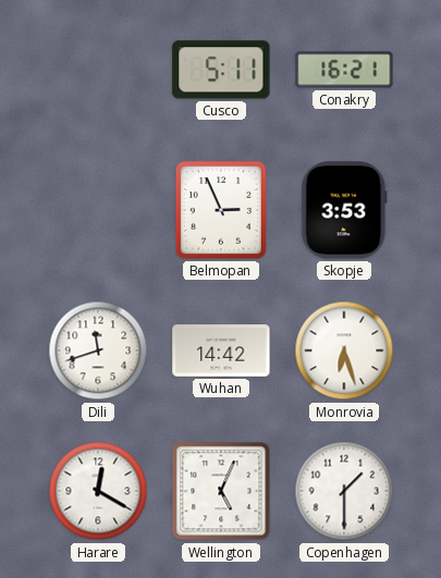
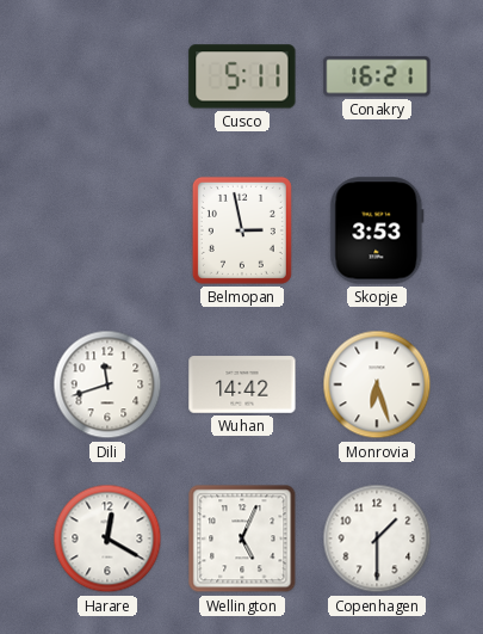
Belmopan: 2:56 -> 2:58
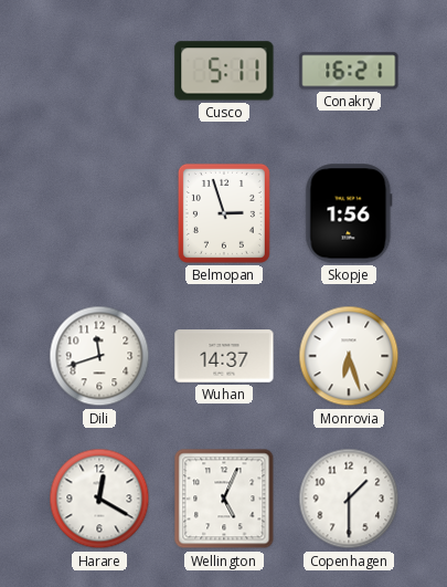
Belmopan: 2:58 -> 2:57
Skopje: 3:53 -> 1:56
Wuhan: 14:42 -> 14:37
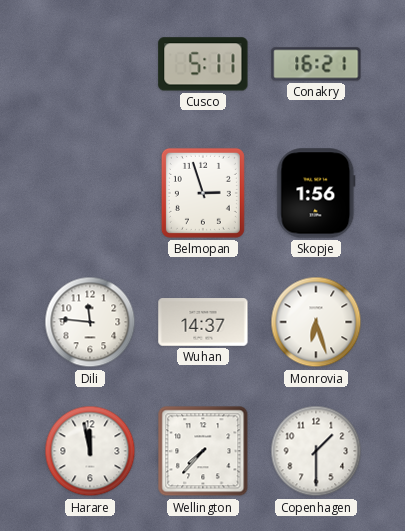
Dili: 11:42 -> 11:46
Harare: 12:20 -> 11:58
Wellington: 5:04 -> 7:37
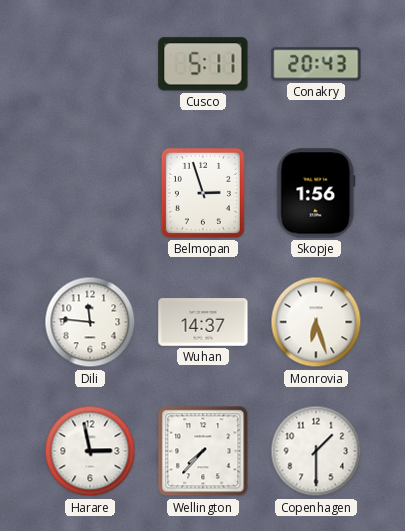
Conakry: 16:21 -> 20:43
Harare: 11:58 -> 2:58
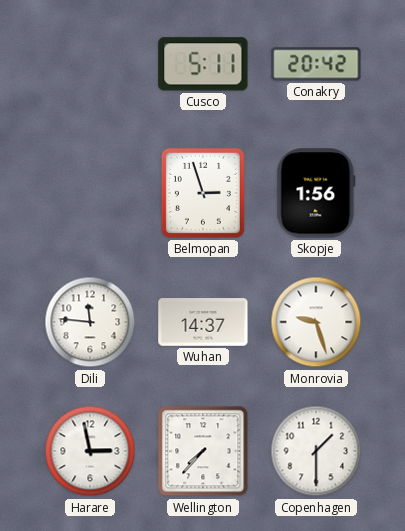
Conakry: 20:43 -> 20:42
Monrovia: 6:27 -> 9:27
